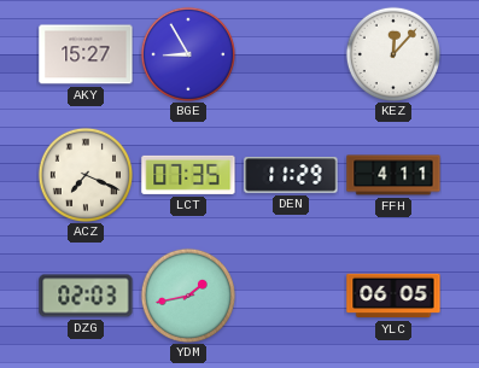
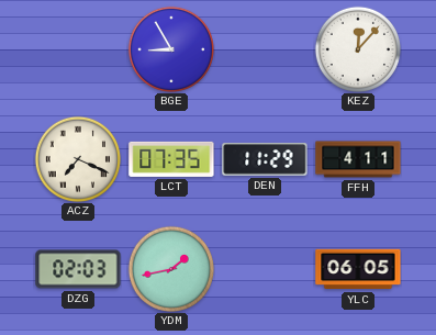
AKY: 15:27 -> none
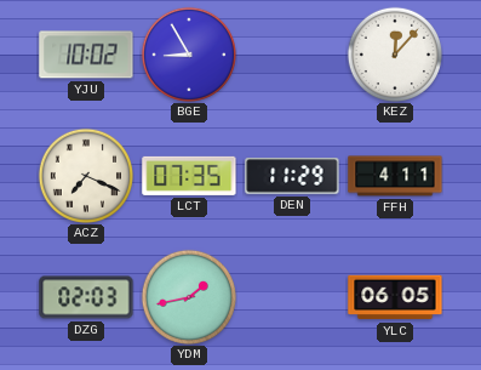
YJU: none -> 10:02
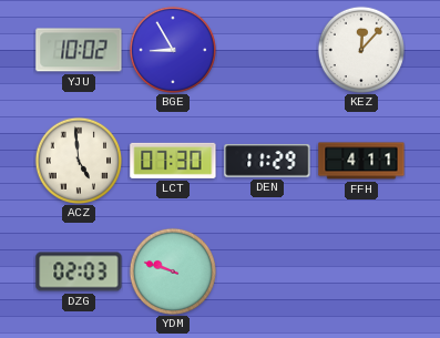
ACZ: 7:19 -> 4:59
LCT: 07:35 -> 07:30
YDM: 1:43 -> 9:48
YLC: 06:05 -> none
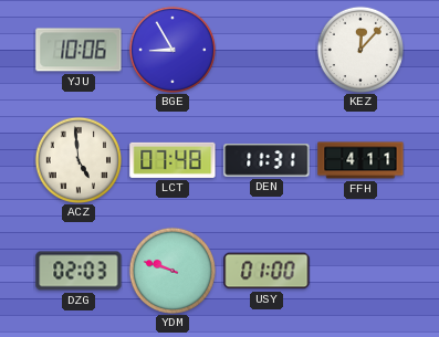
YJU: 10:02 -> 10:06
LCT: 07:30 -> 07:48
DEN: 11:29 -> 11:31
USY: none -> 01:00
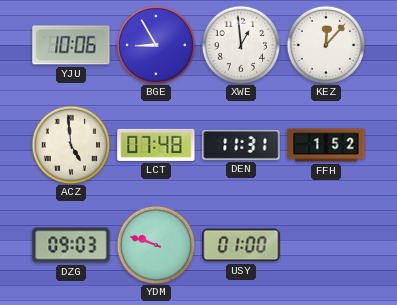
XWE: none -> 12:59
FFH: 4:11 -> 1:52
DZG: 02:03 -> 09:03
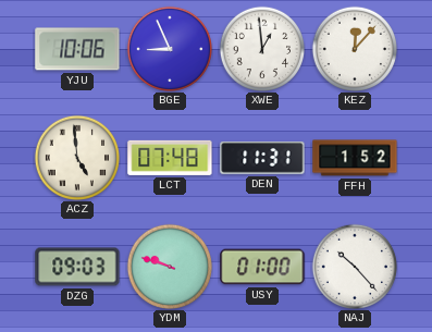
BGE: 8:55 -> 8:56
NAJ: none -> 10:23
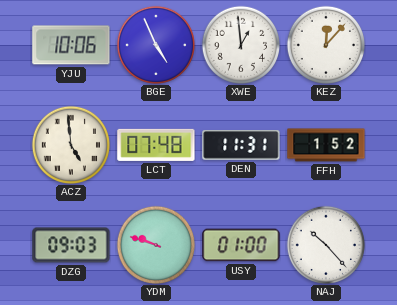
BGE: 8:56 -> 4:56
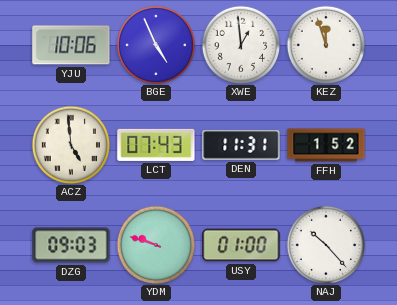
KEZ: 12:07 -> 11:57
LCT: 07:48 -> 07:43
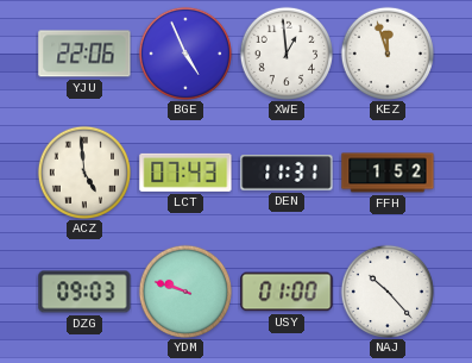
YJU: 10:06 -> 22:06
